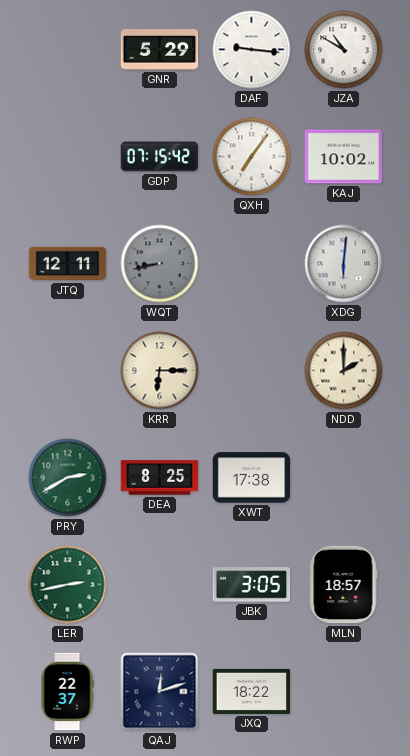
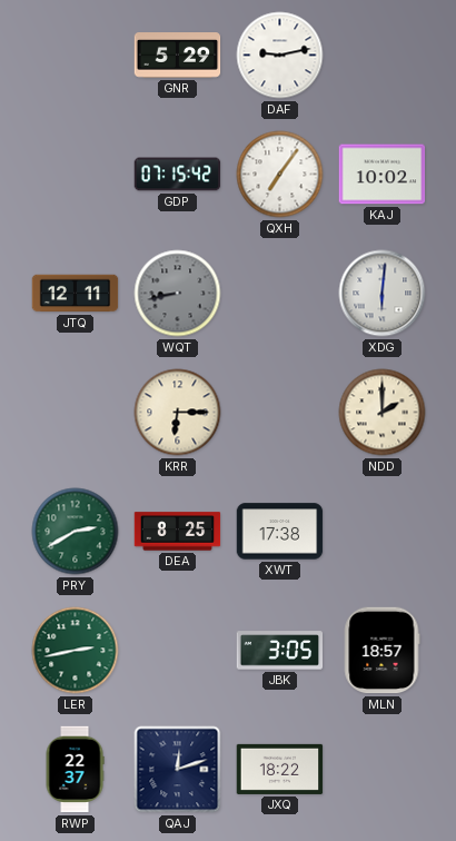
DAF: 9:16 -> 9:13
JZA: 10:50 -> none
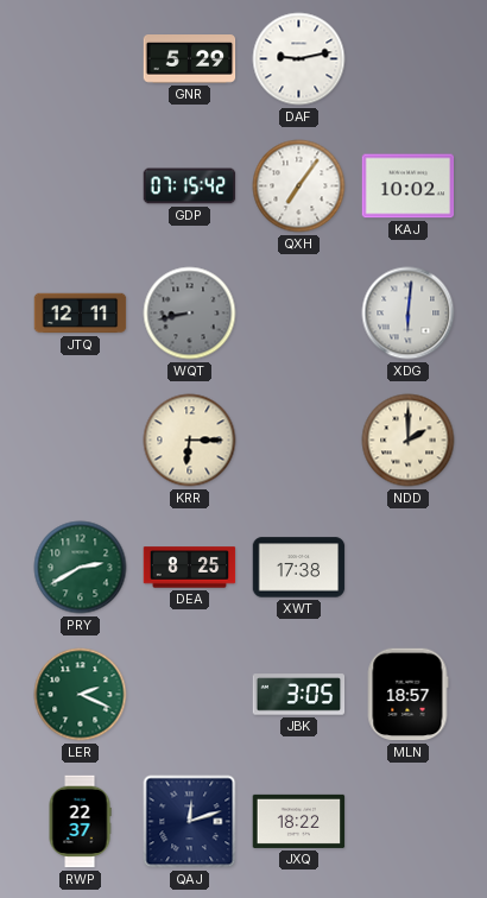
LER: 2:43 -> 2:19
